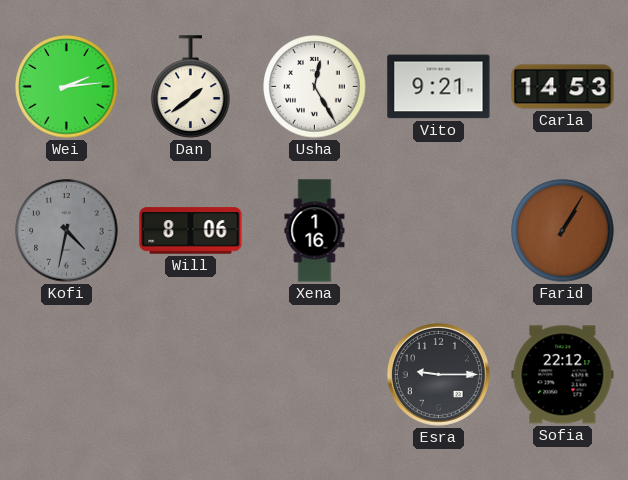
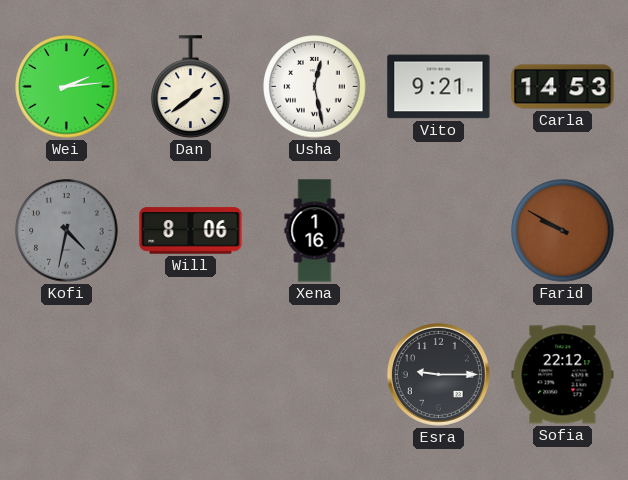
Usha: 12:25 -> 12:28
Farid: 1:05 -> 9:50
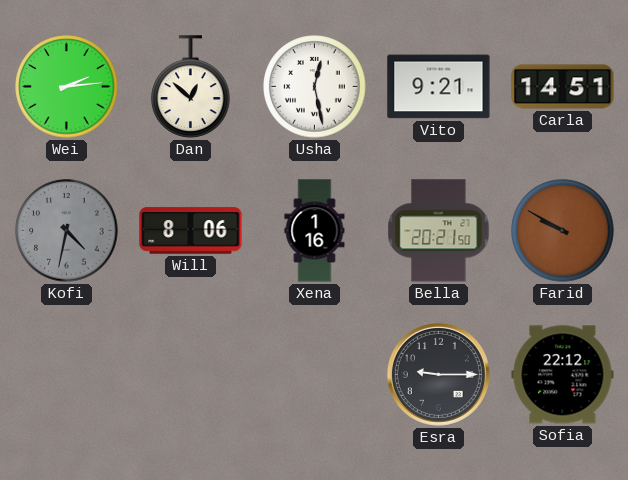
Dan: 1:39 -> 12:52
Carla: 14:53 -> 14:51
Bella: none -> 20:21
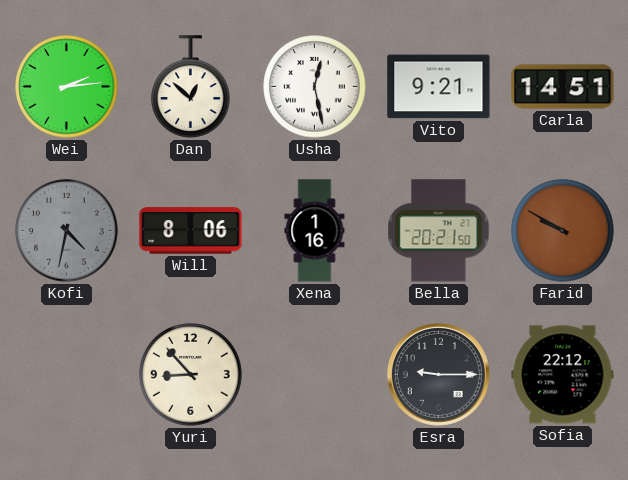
Yuri: none -> 8:53
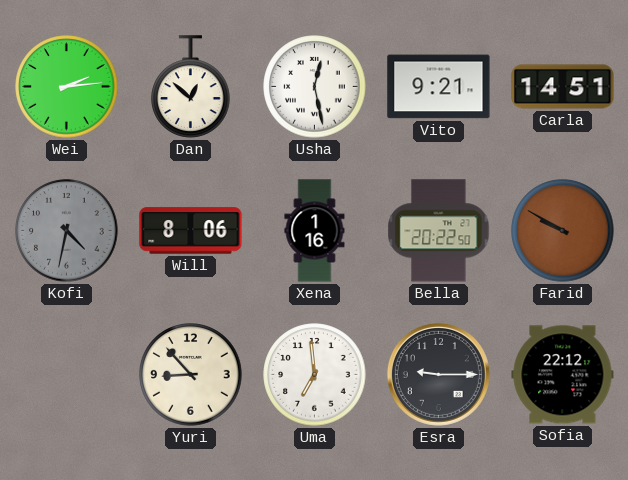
Bella: 20:21 -> 20:22
Uma: none -> 6:59
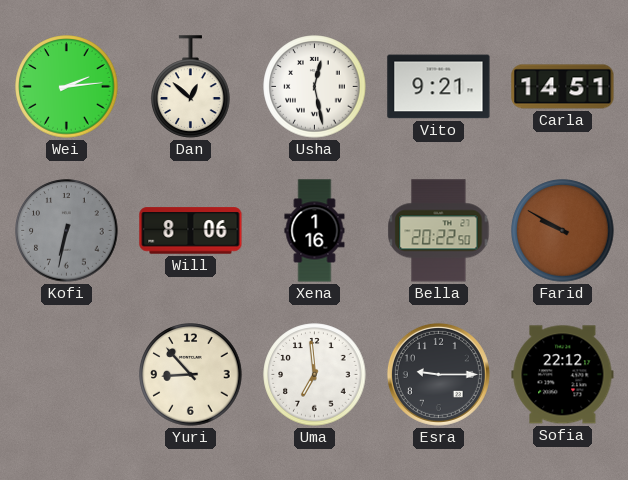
Kofi: 4:32 -> 6:32
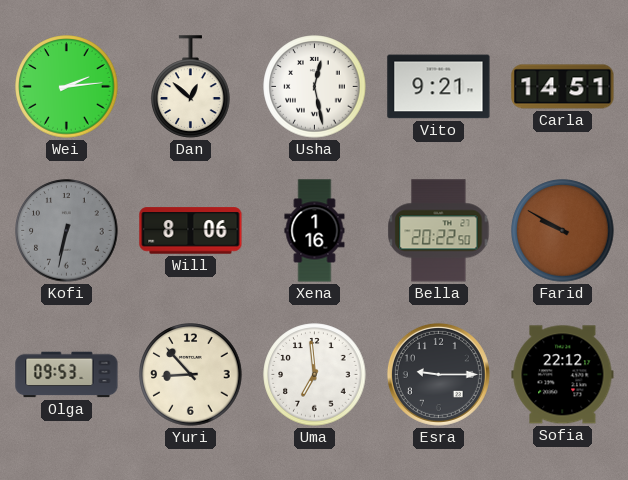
Olga: none -> 09:53
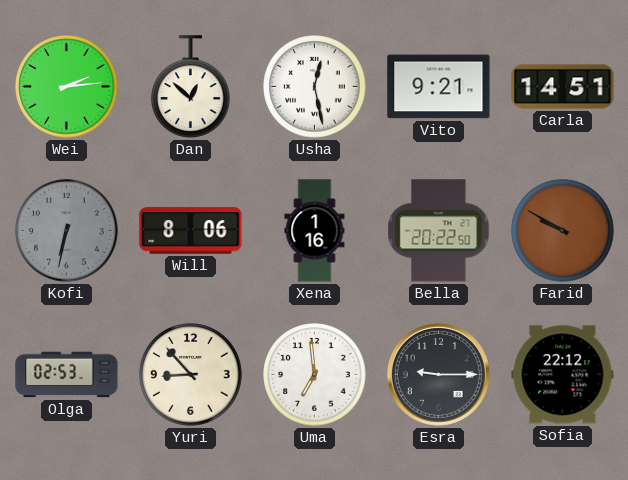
Olga: 09:53 -> 02:53
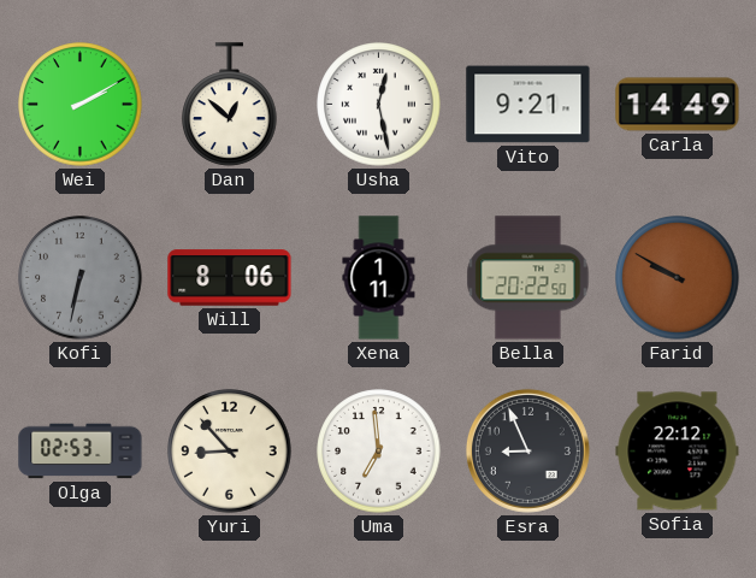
Wei: 2:14 -> 2:10
Carla: 14:51 -> 14:49
Xena: 1:16 -> 1:11
Esra: 9:15 -> 8:56
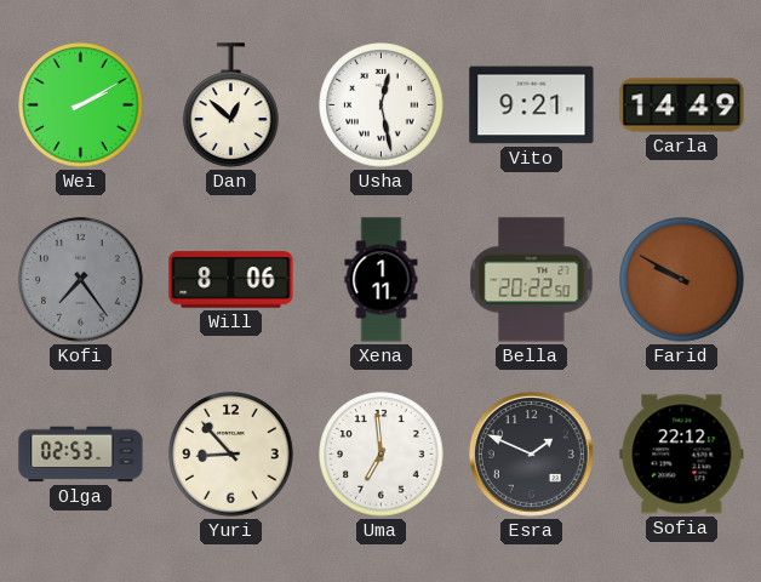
Kofi: 6:32 -> 7:24
Esra: 8:56 -> 1:49
